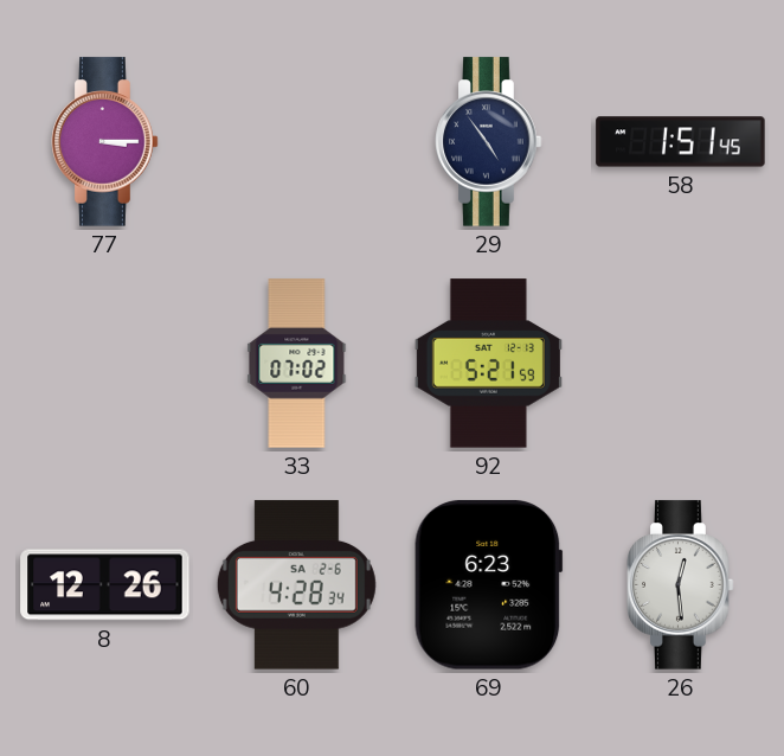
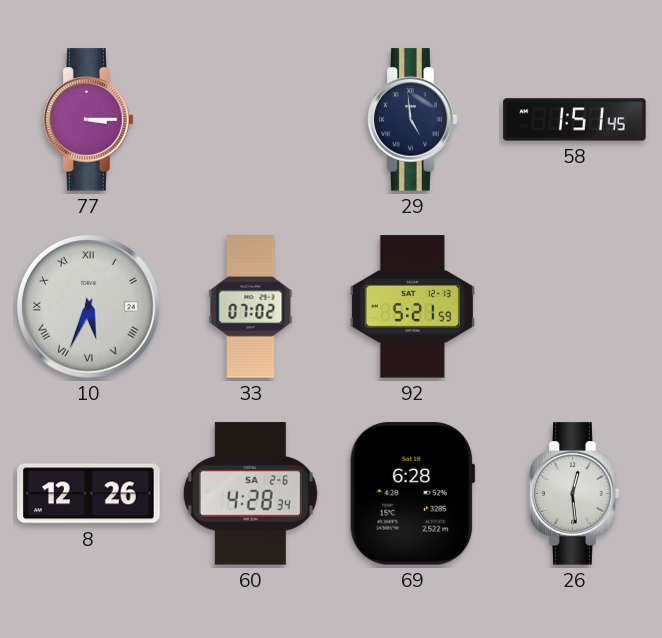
29: 4:54 -> 4:59
10: none -> 5:34
69: 6:23 -> 6:28
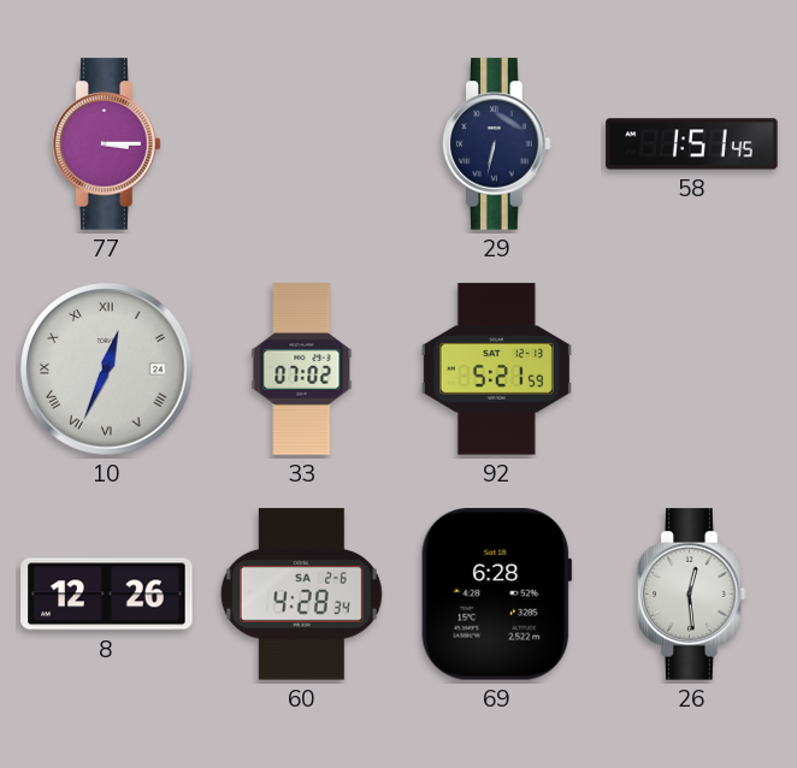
29: 4:59 -> 6:32
10: 5:34 -> 12:34
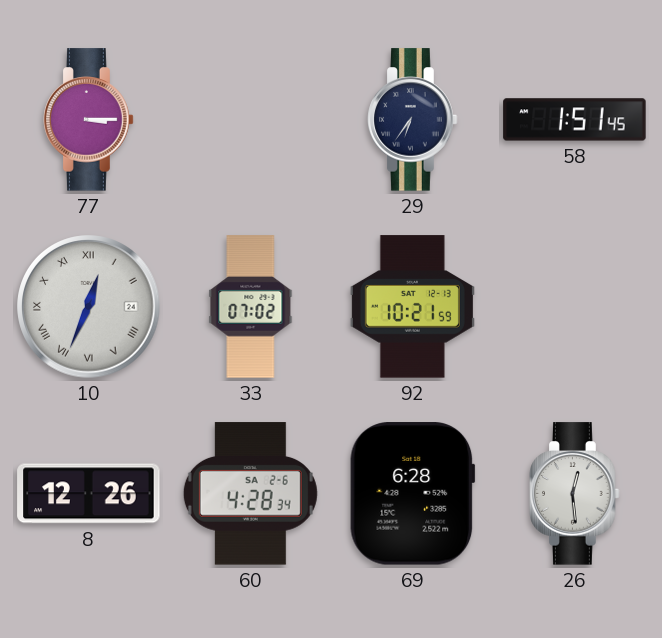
29: 6:32 -> 6:36
92: 5:21 -> 10:21
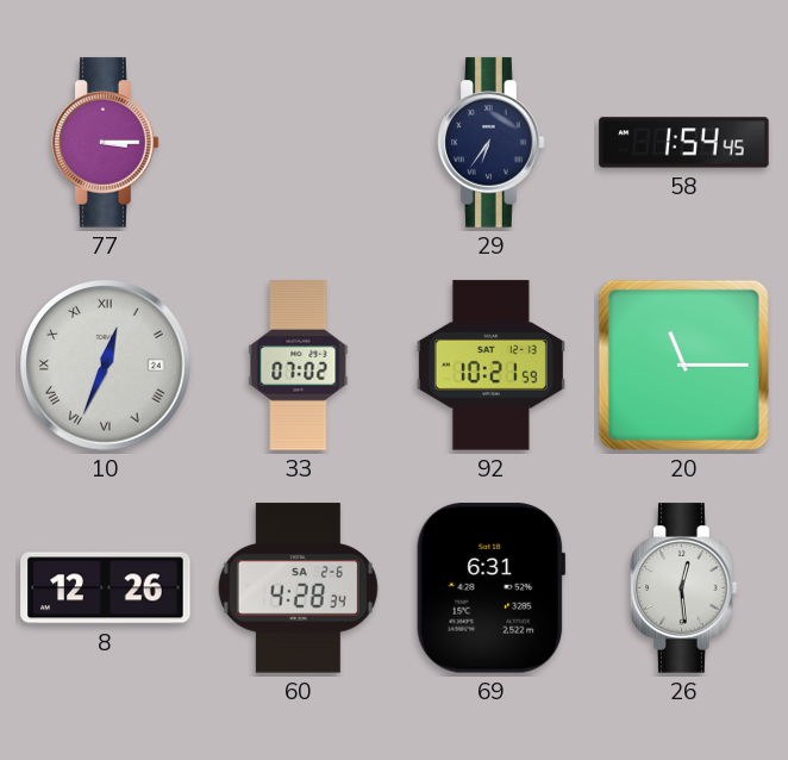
58: 1:51 -> 1:54
20: none -> 11:15
69: 6:28 -> 6:31
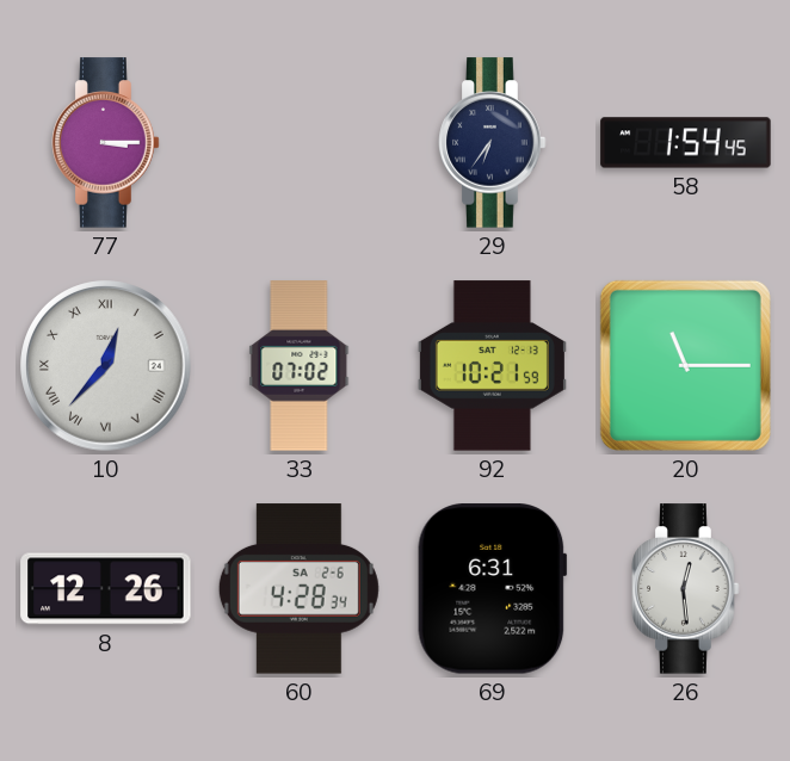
10: 12:34 -> 12:37
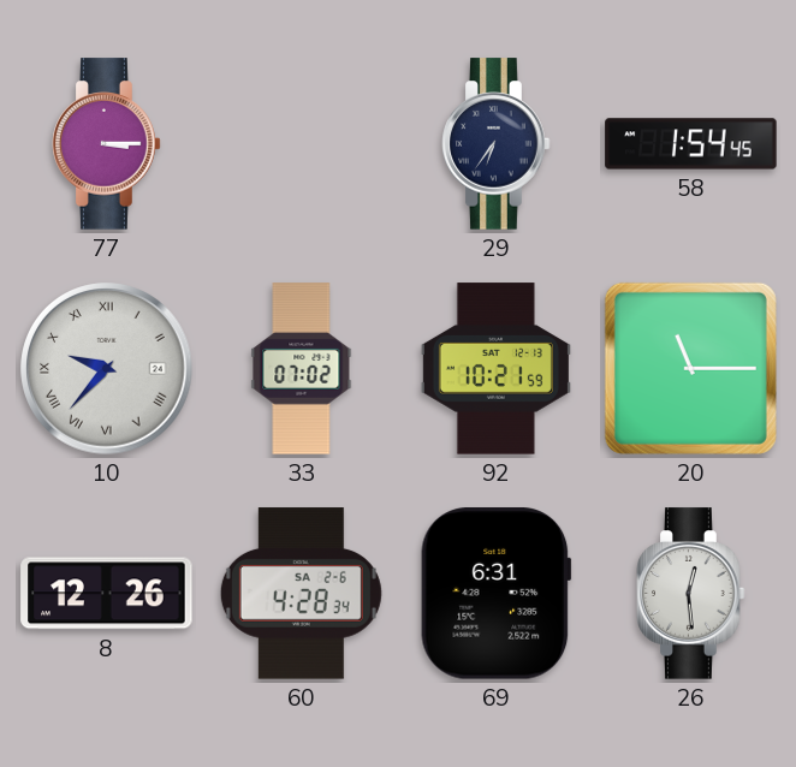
10: 12:37 -> 9:37
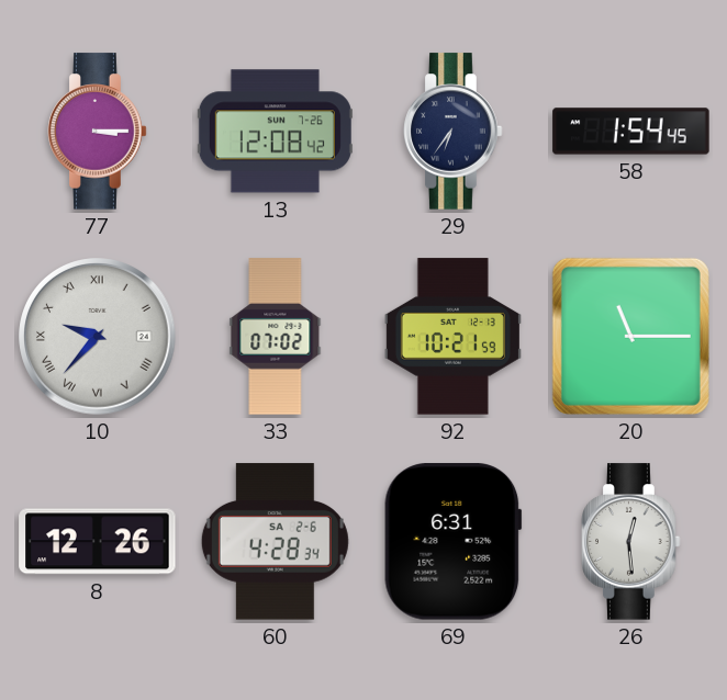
13: none -> 12:08
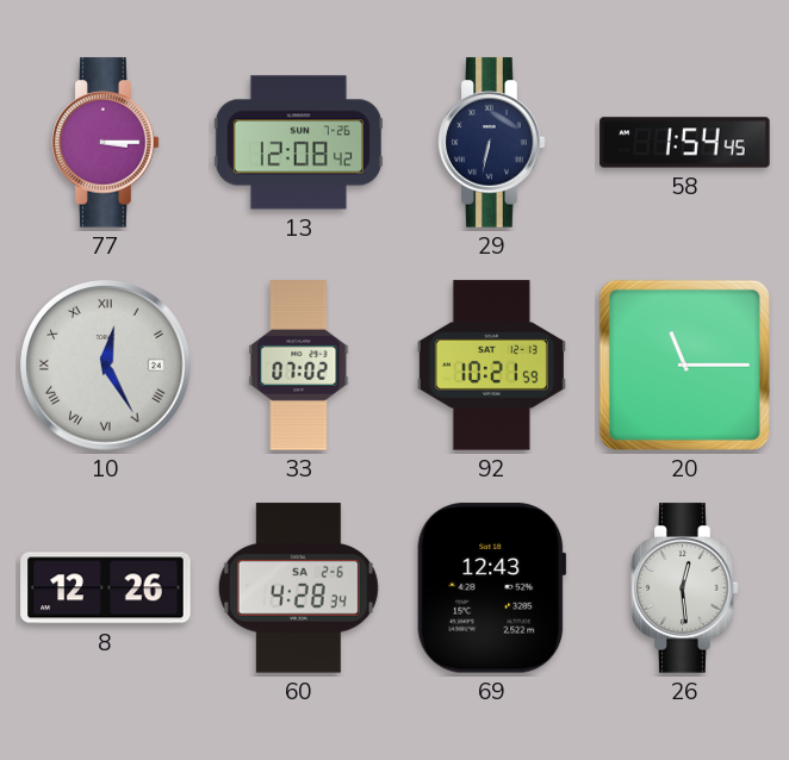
29: 6:36 -> 6:32
10: 9:37 -> 12:25
69: 6:31 -> 12:43
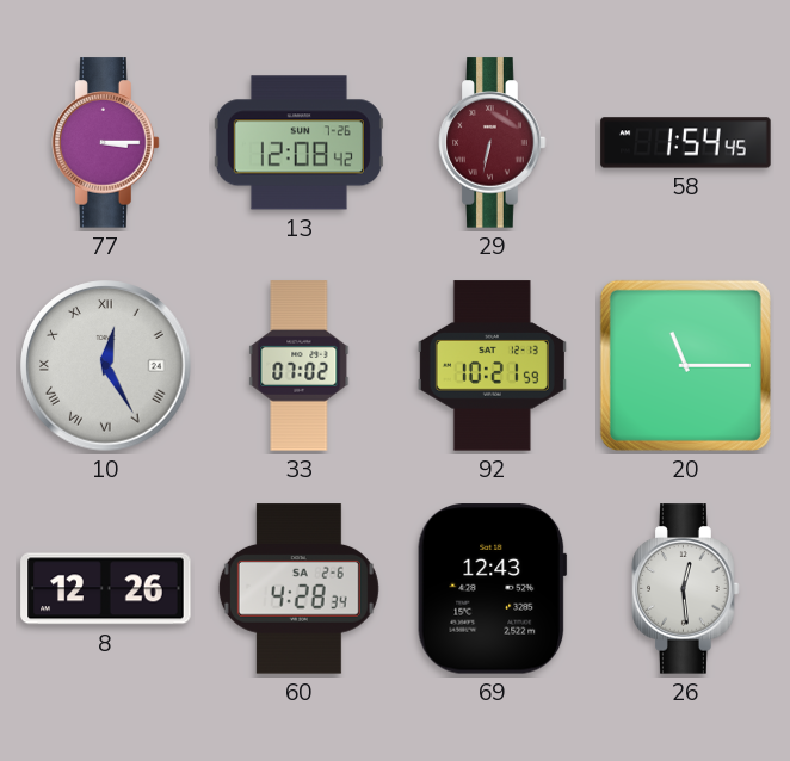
29 dial: navy -> burgundy
